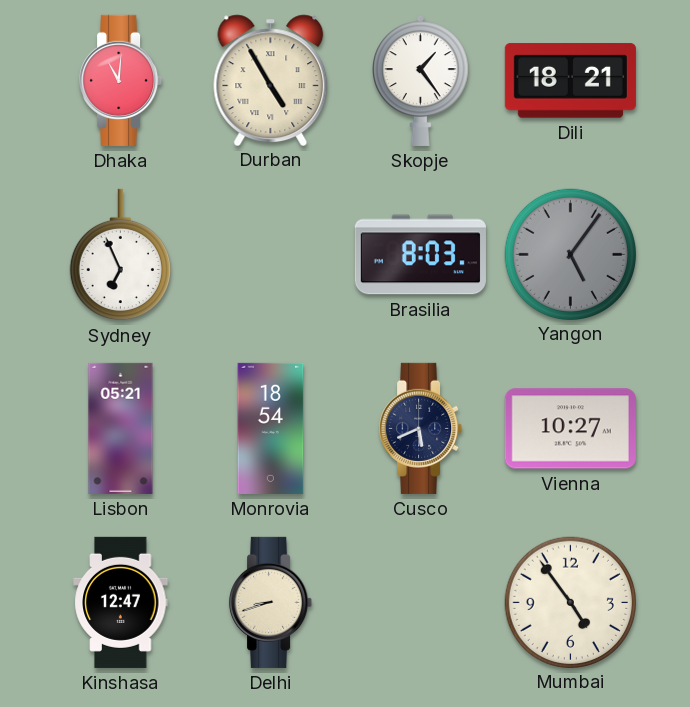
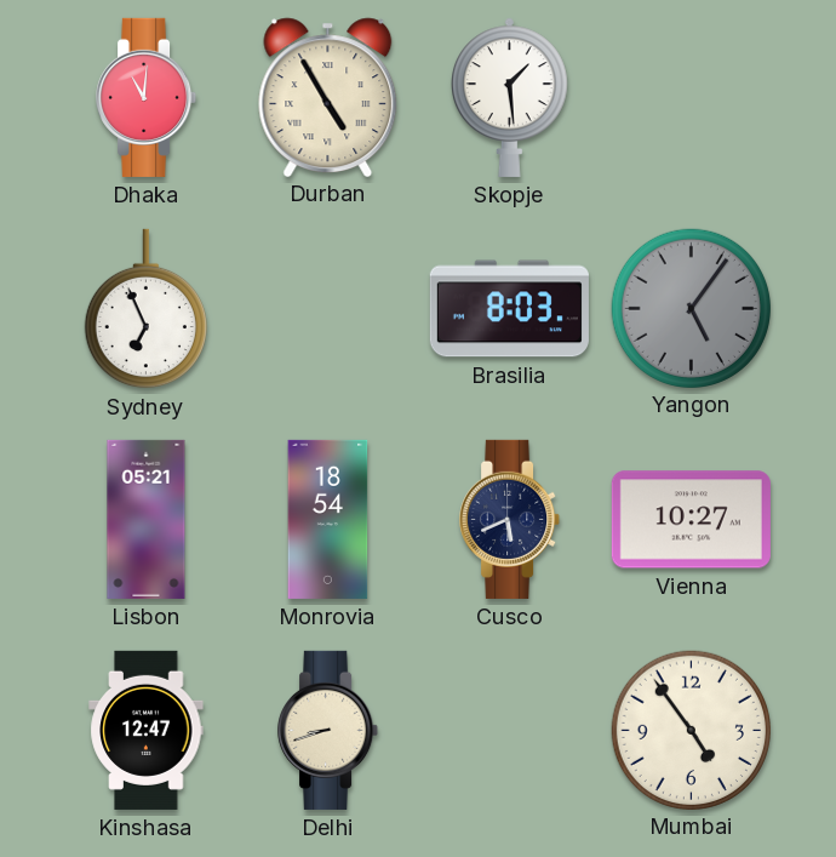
Skopje: 1:24 -> 1:29
Dili: 18:21 -> none
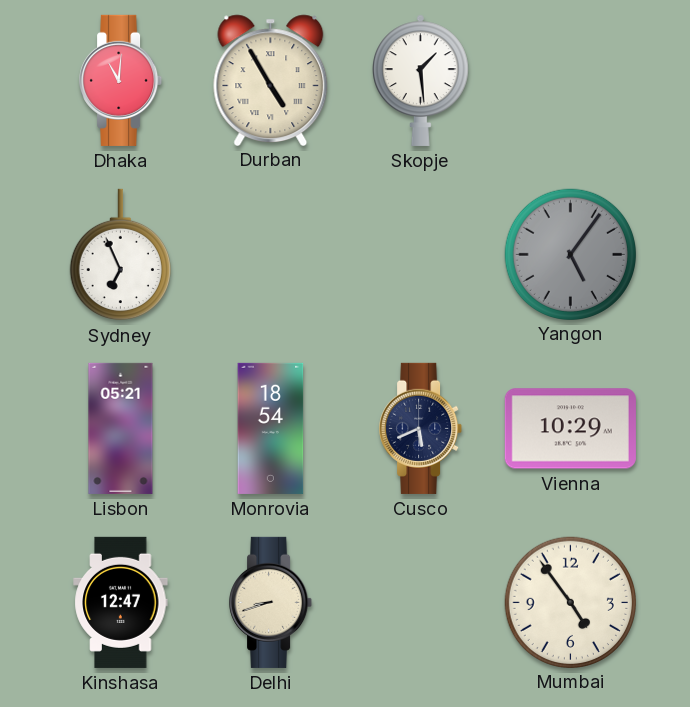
Brasilia: 8:03 -> none
Vienna: 10:27 -> 10:29
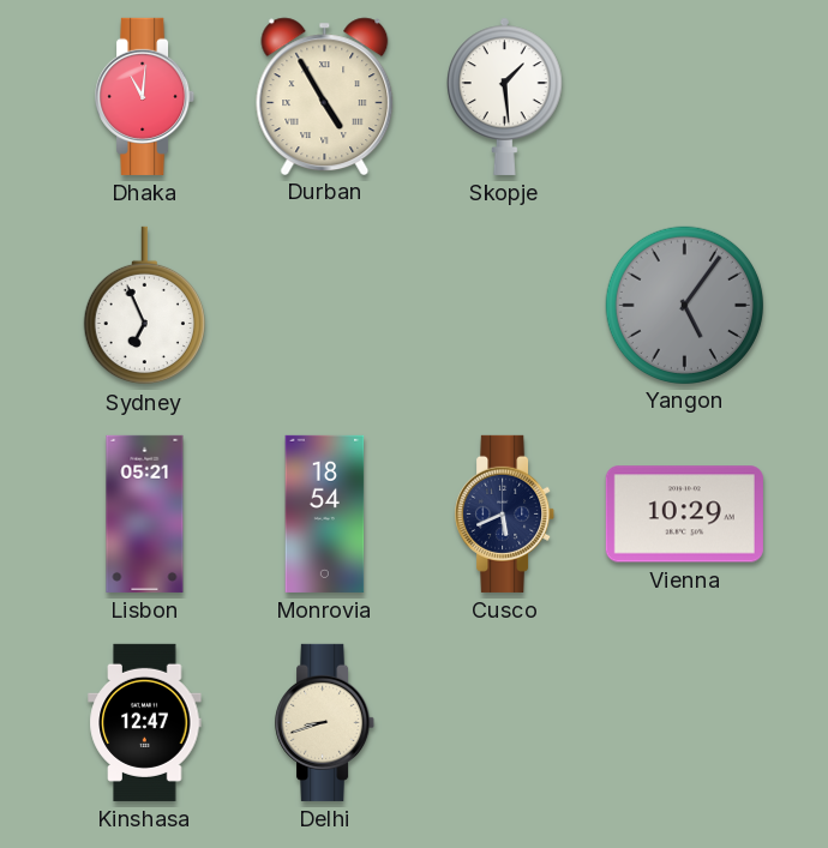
Mumbai: 4:54 -> none
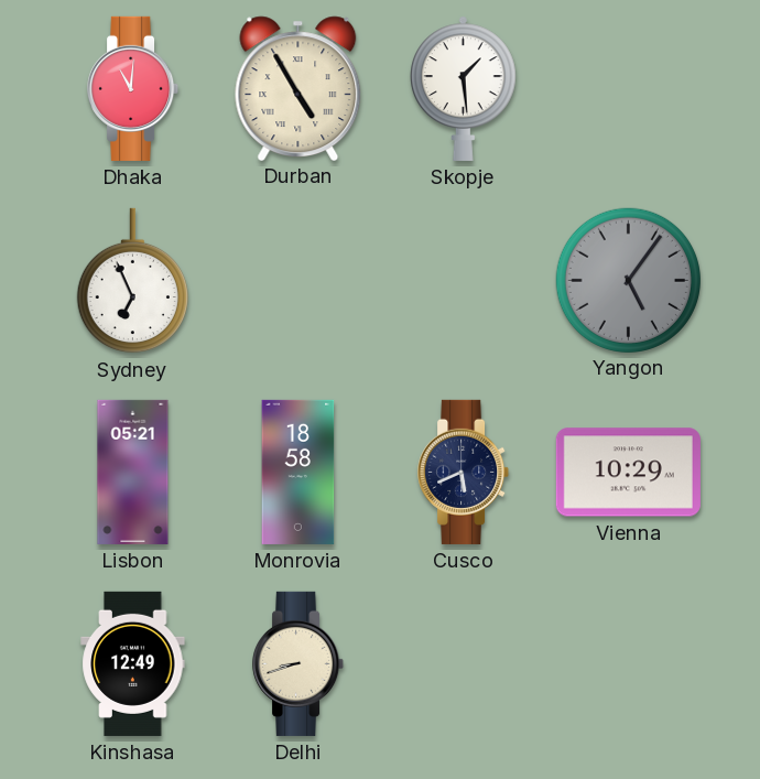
Monrovia: 18:54 -> 18:58
Kinshasa: 12:47 -> 12:49
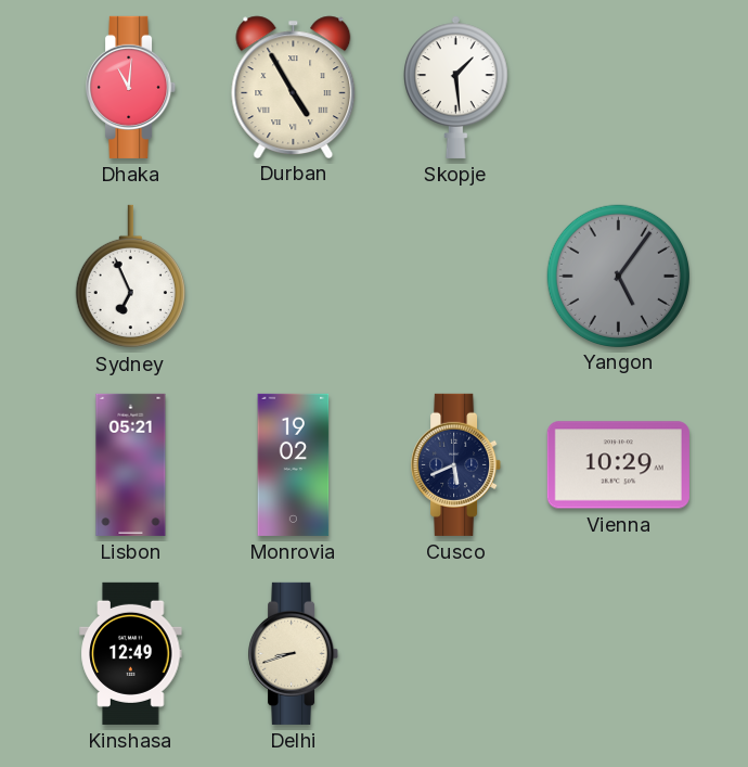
Monrovia: 18:58 -> 19:02
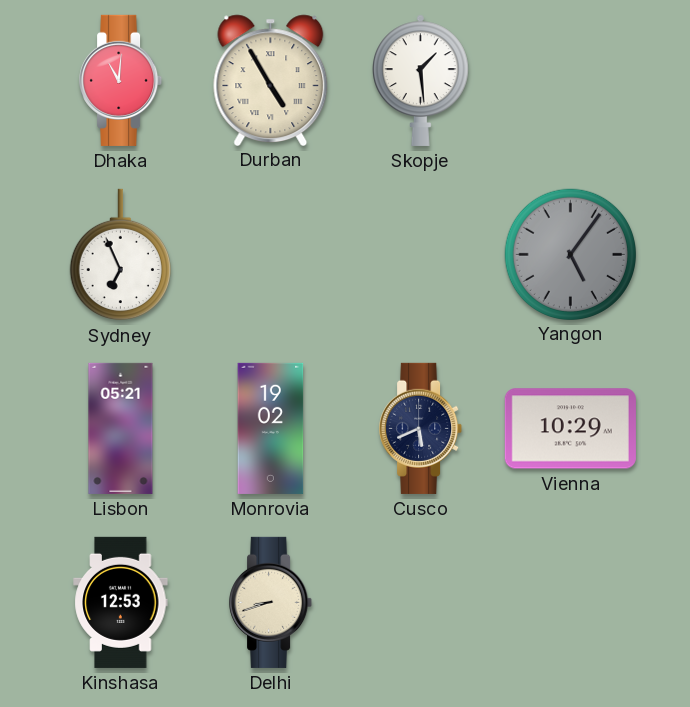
Kinshasa: 12:49 -> 12:53
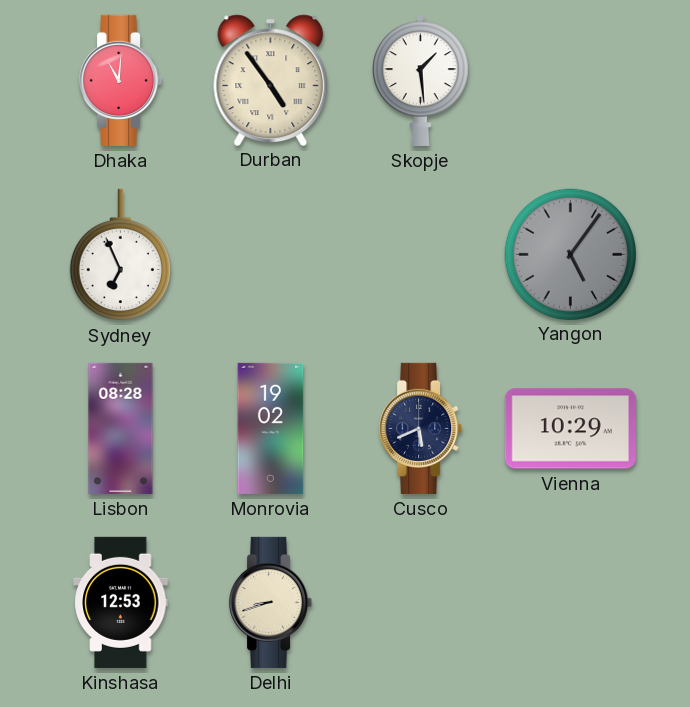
Durban: 4:55 -> 4:54
Lisbon: 05:21 -> 08:28
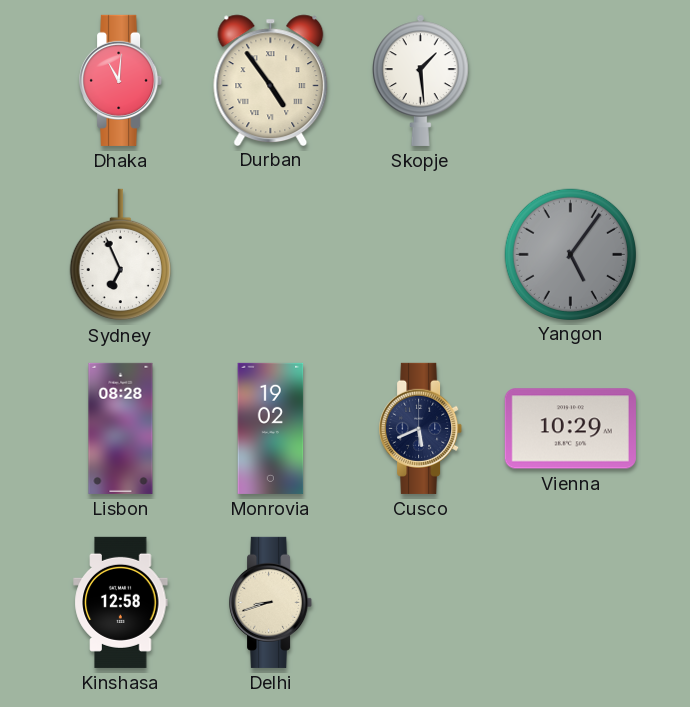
Kinshasa: 12:53 -> 12:58
